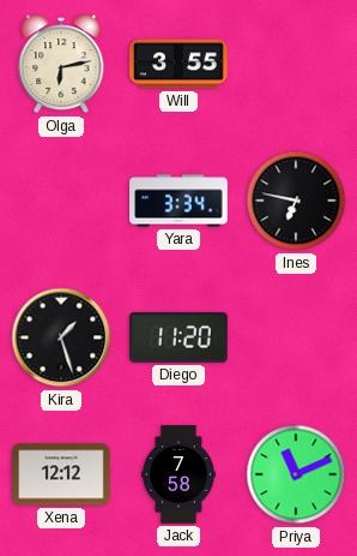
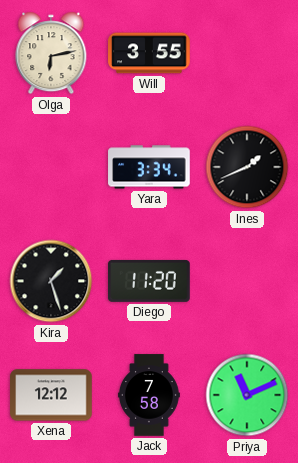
Ines: 6:47 -> 1:41
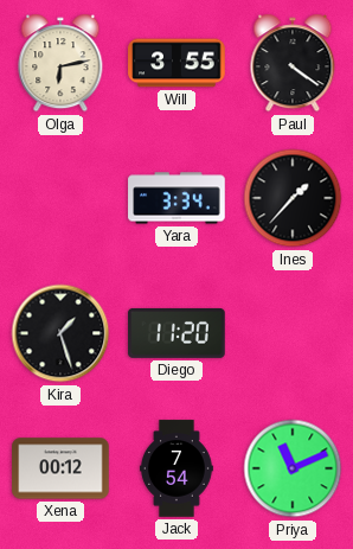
Paul: none -> 4:21
Ines: 1:41 -> 1:37
Xena: 12:12 -> 00:12
Jack: 7:58 -> 7:54
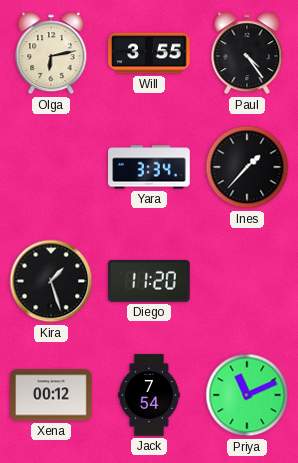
Paul: 4:21 -> 4:24
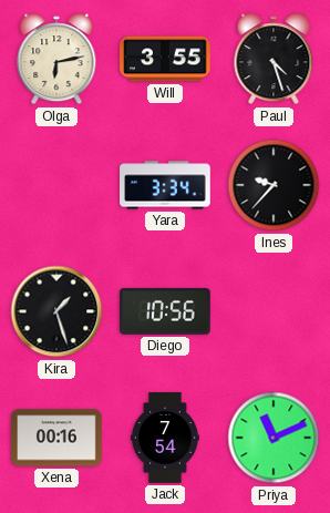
Paul: 4:24 -> 4:27
Ines: 1:37 -> 9:37
Diego: 11:20 -> 10:56
Xena: 00:12 -> 00:16
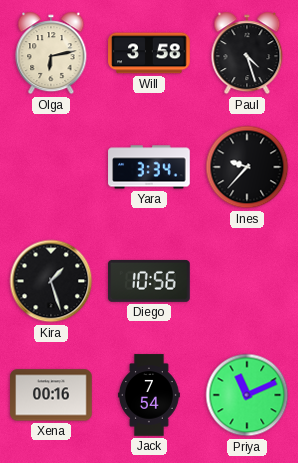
Will: 3:55 -> 3:58
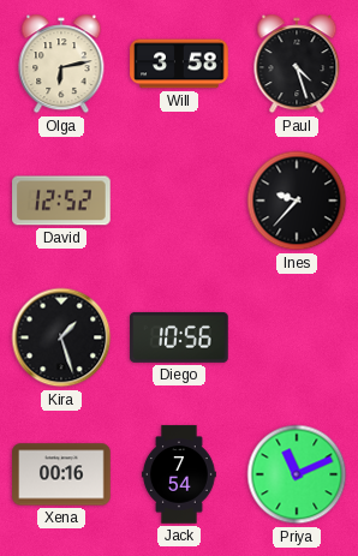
David: none -> 12:52
Yara: 3:34 -> none
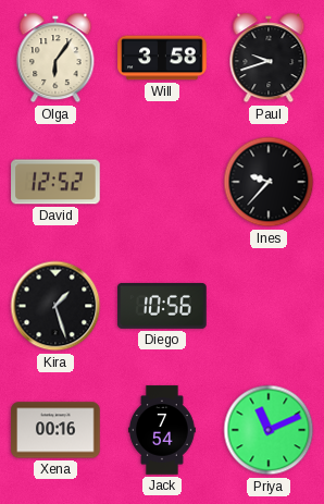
Olga: 6:13 -> 6:06
Paul: 4:27 -> 9:42
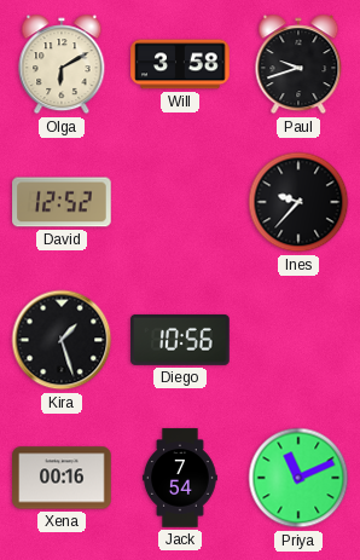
Olga: 6:06 -> 6:10
